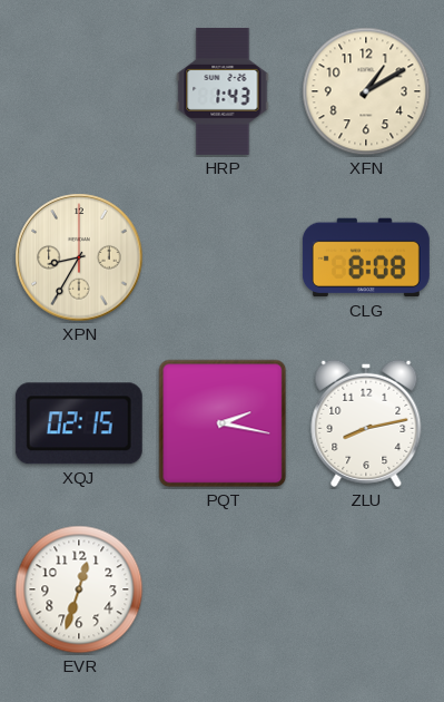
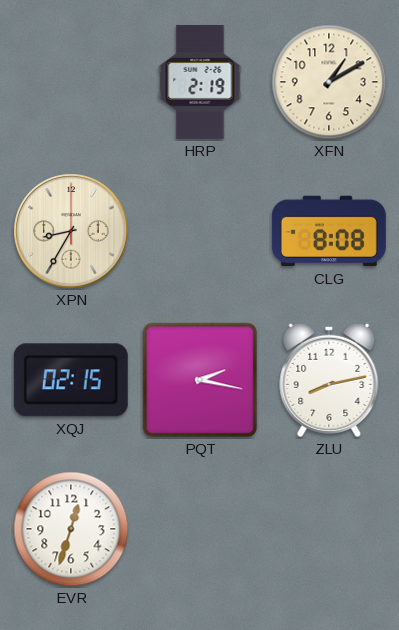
HRP: 1:43 -> 2:19
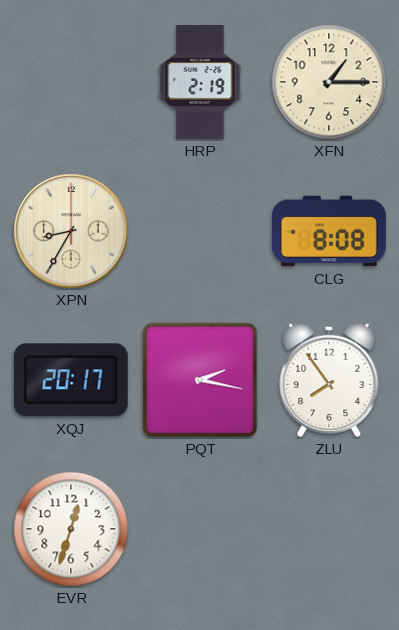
XFN: 1:10 -> 1:15
XQJ: 02:15 -> 20:17
ZLU: 8:13 -> 7:54
